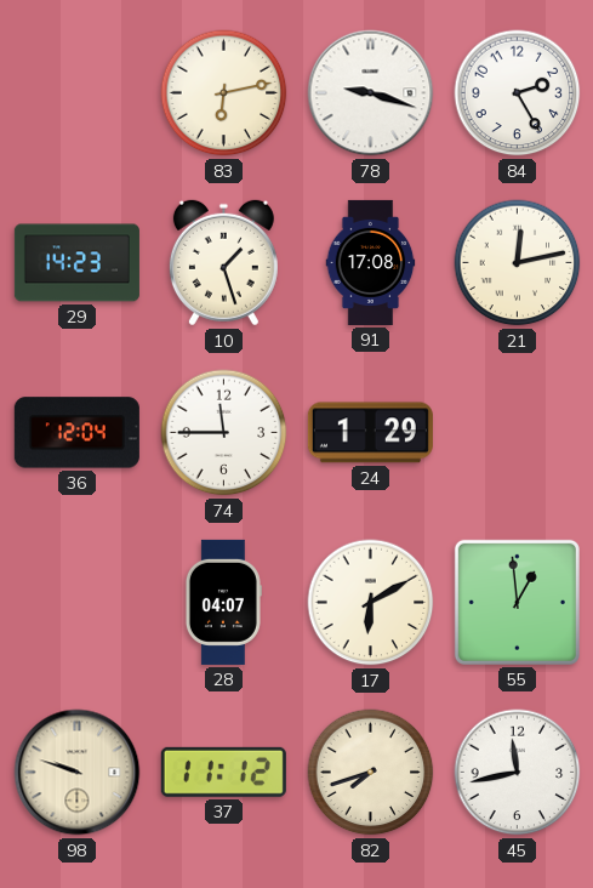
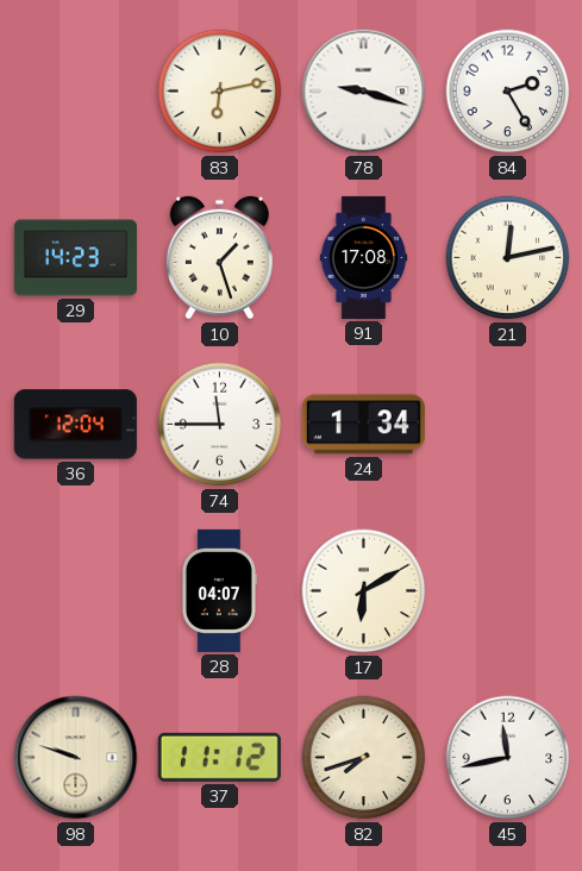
24: 1:29 -> 1:34
55: 12:59 -> none
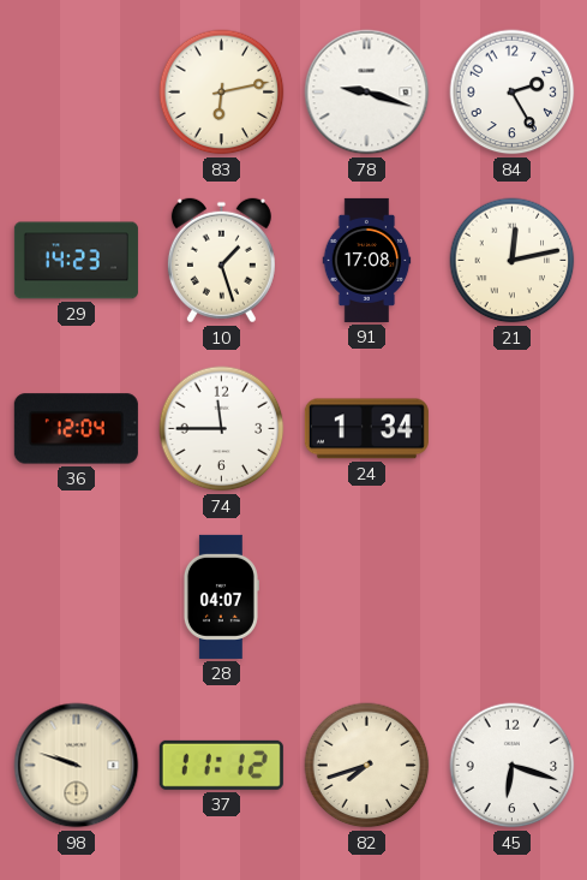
17: 6:10 -> none
45: 11:43 -> 6:18
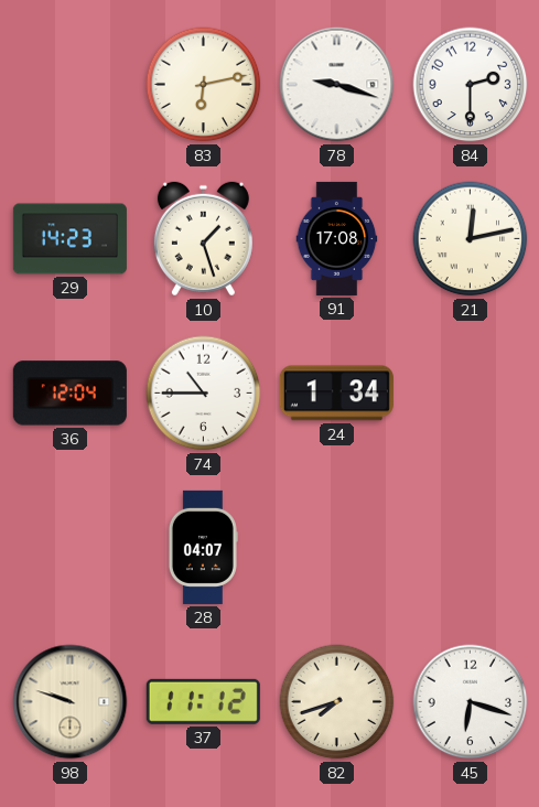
84: 2:25 -> 2:30
74: 11:45 -> 10:45
